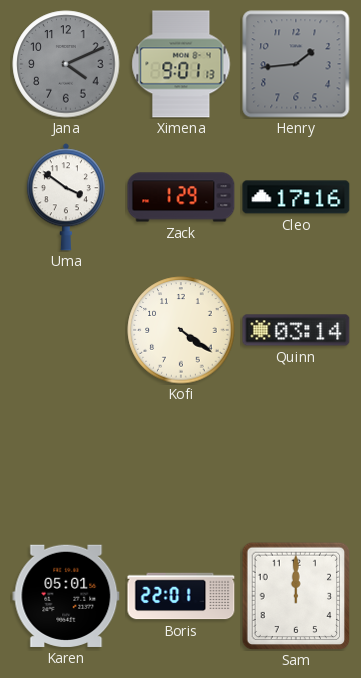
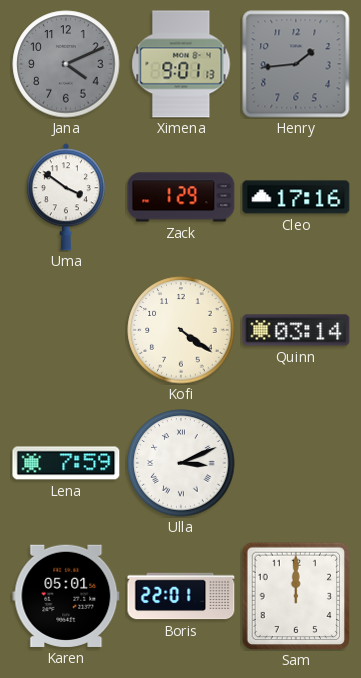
Lena: none -> 7:59
Ulla: none -> 3:11
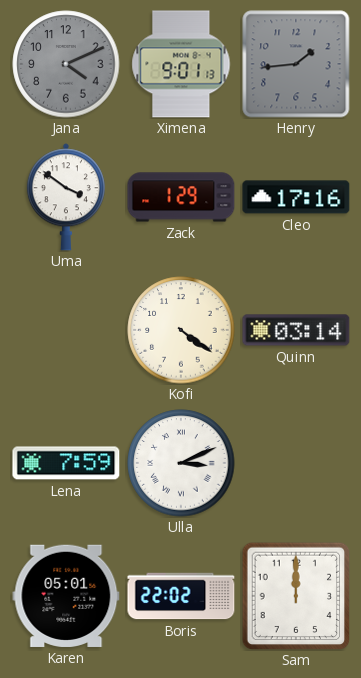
Boris: 22:01 -> 22:02
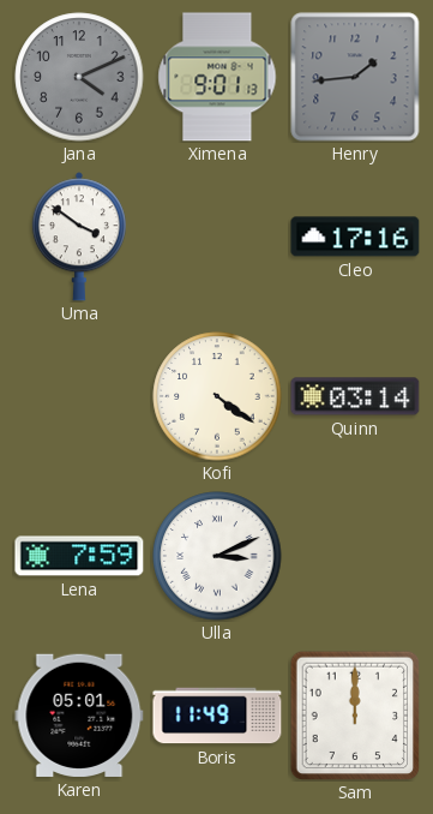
Zack: 1:29 -> none
Boris: 22:02 -> 11:49
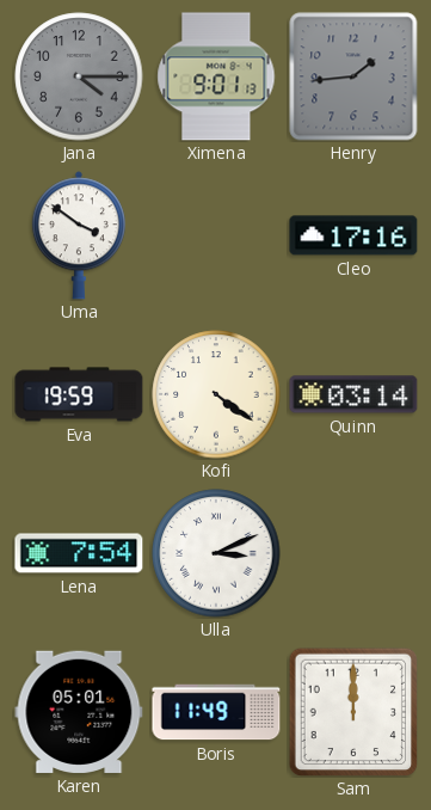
Jana: 4:11 -> 4:15
Eva: none -> 19:59
Lena: 7:59 -> 7:54
